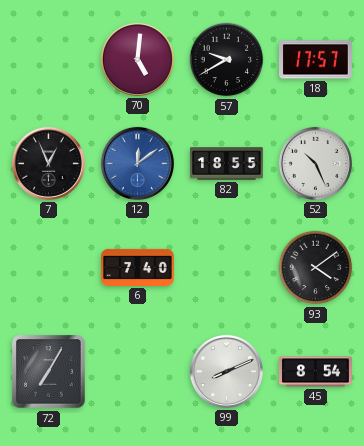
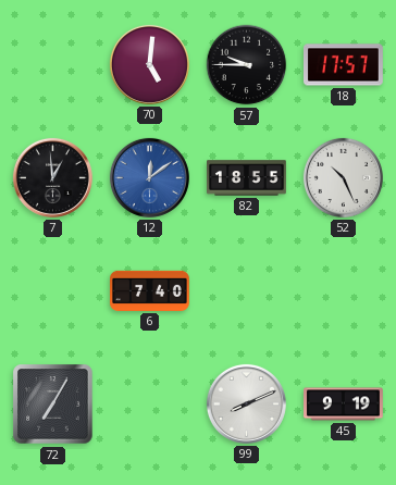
57: 9:40 -> 9:45
7: 12:56 -> 12:59
93: 4:09 -> none
45: 8:54 -> 9:19
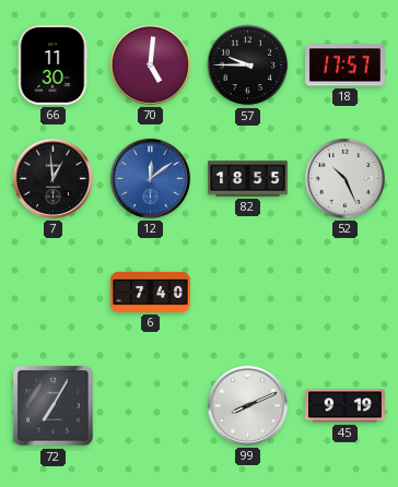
66: none -> 11:30
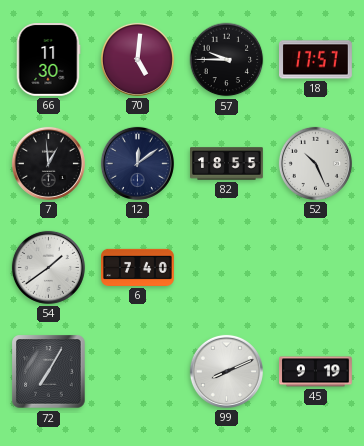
12 dial: blue -> navy
54: none -> 1:39
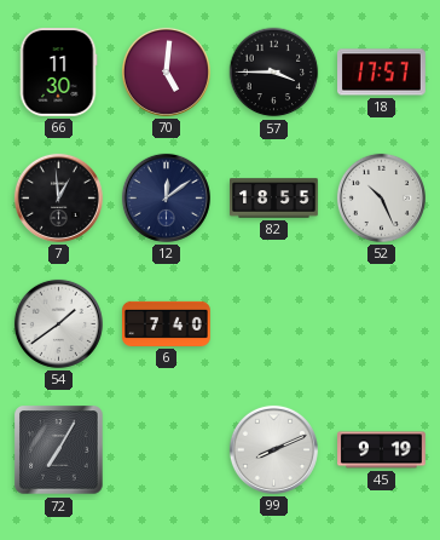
57: 9:45 -> 3:45
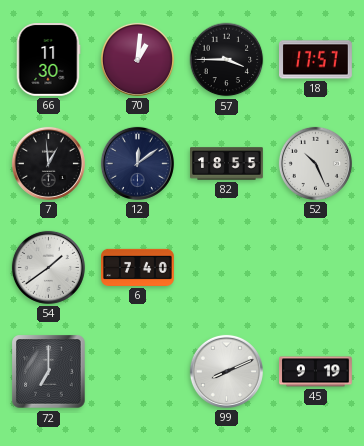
70: 5:01 -> 1:01
72: 7:05 -> 7:00
